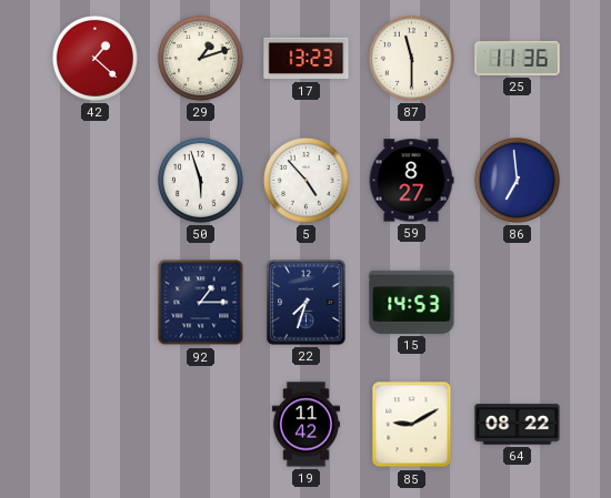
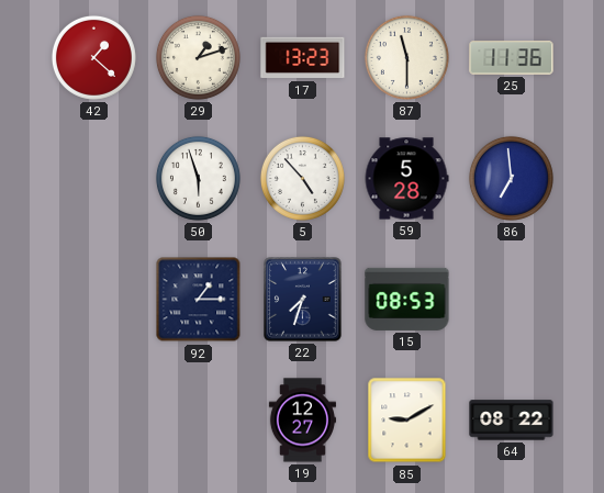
59: 8:27 -> 5:28
15: 14:53 -> 08:53
19: 11:42 -> 12:27
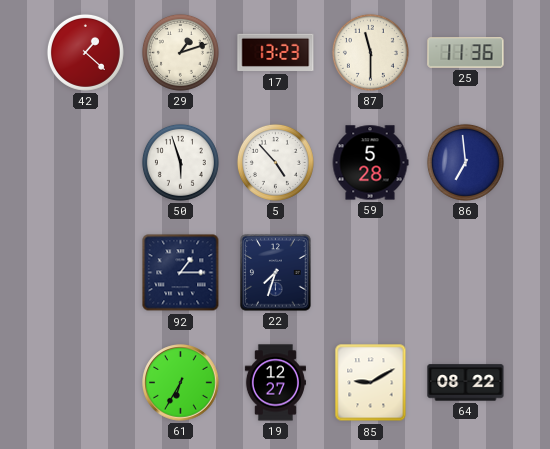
15: 08:53 -> none
61: none -> 6:35
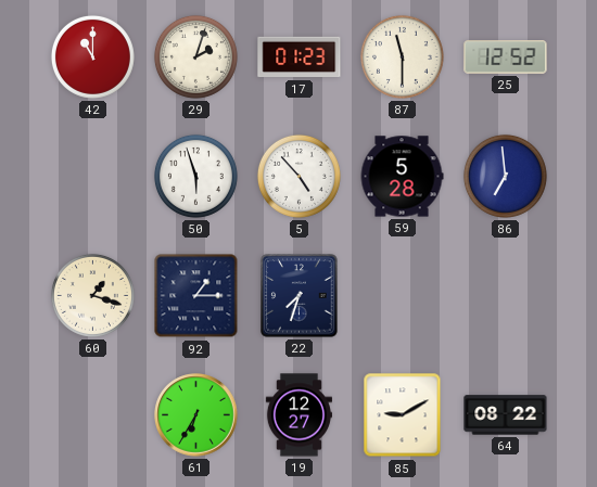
42: 1:22 -> 11:00
29: 1:12 -> 2:03
17: 13:23 -> 01:23
25: 11:36 -> 12:52
60: none -> 1:18
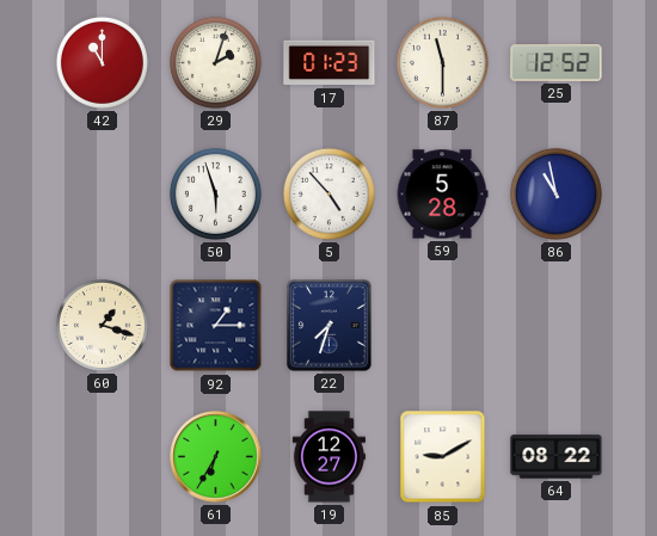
86: 6:59 -> 10:58
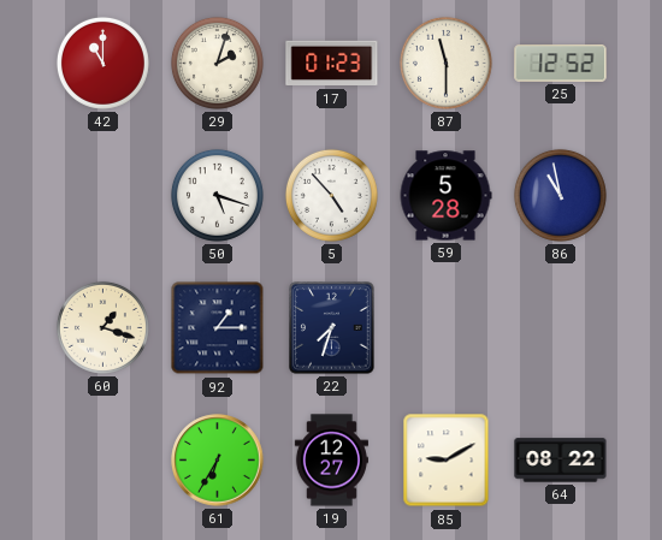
50: 5:57 -> 5:18
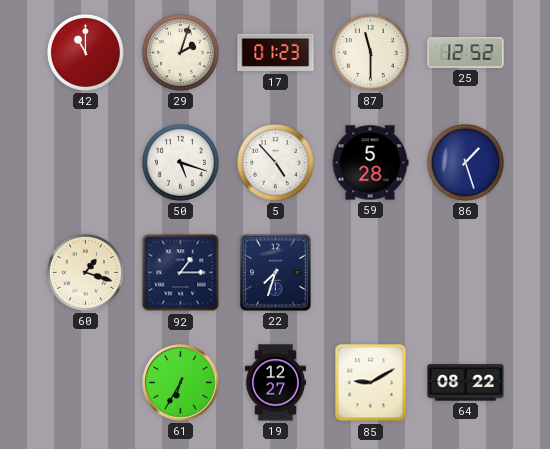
86: 10:58 -> 1:27
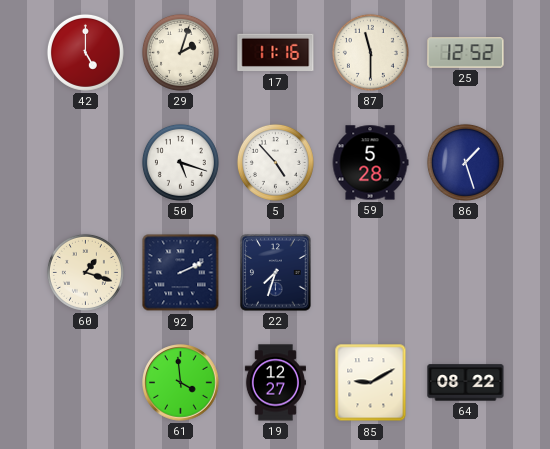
42: 11:00 -> 5:00
17: 01:23 -> 11:16
92: 1:15 -> 2:11
61: 6:35 -> 3:59
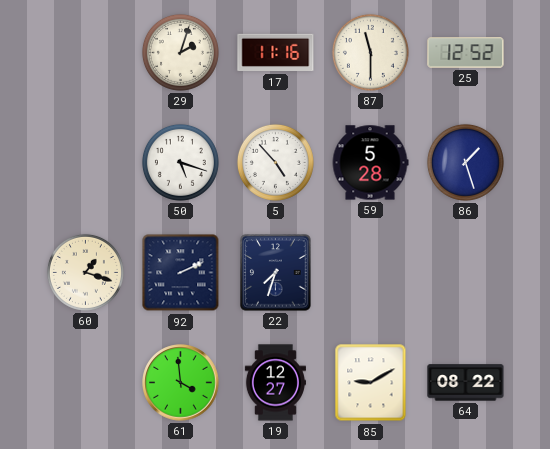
42: 5:00 -> none
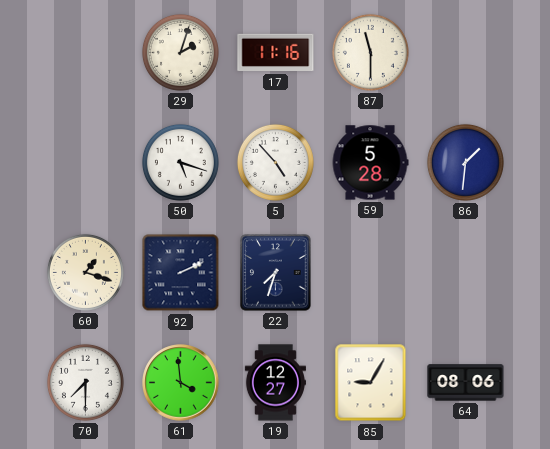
25: 12:52 -> none
86: 1:27 -> 1:31
70: none -> 7:30
85: 9:10 -> 9:05
64: 08:22 -> 08:06
